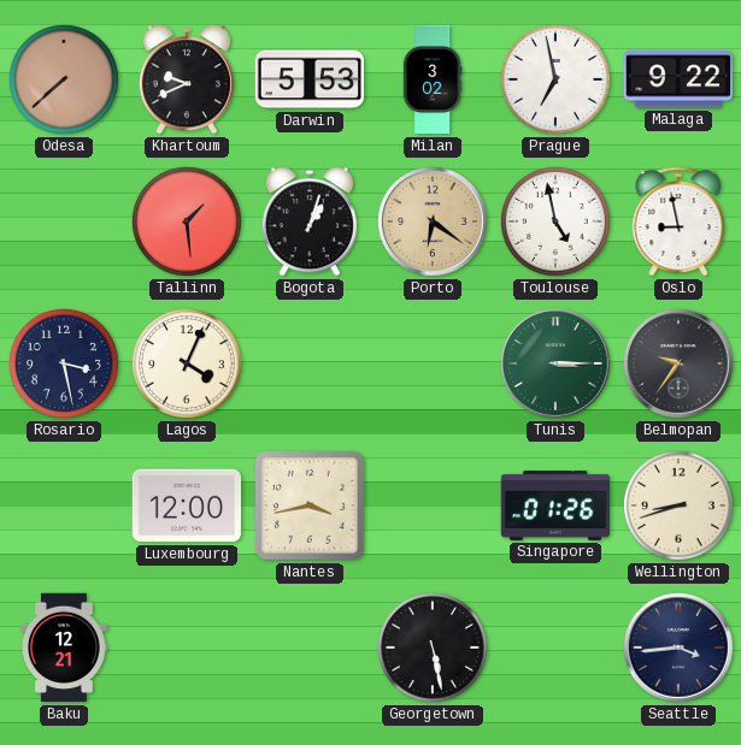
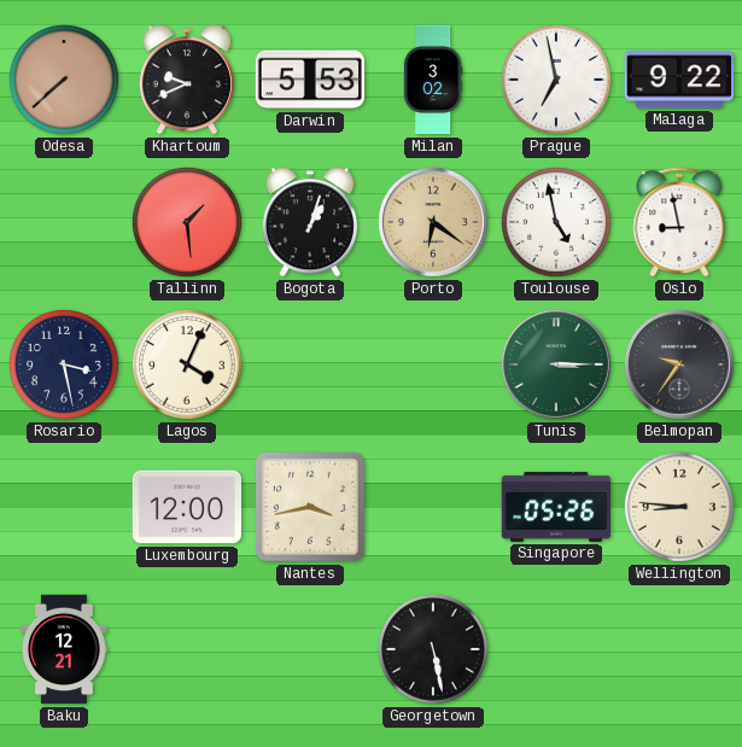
Singapore: 01:26 -> 05:26
Wellington: 8:42 -> 8:46
Seattle: 3:44 -> none
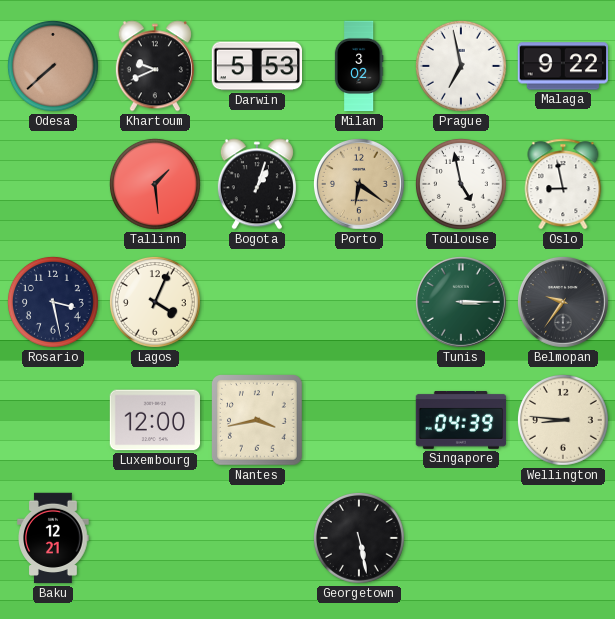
Singapore: 05:26 -> 04:39
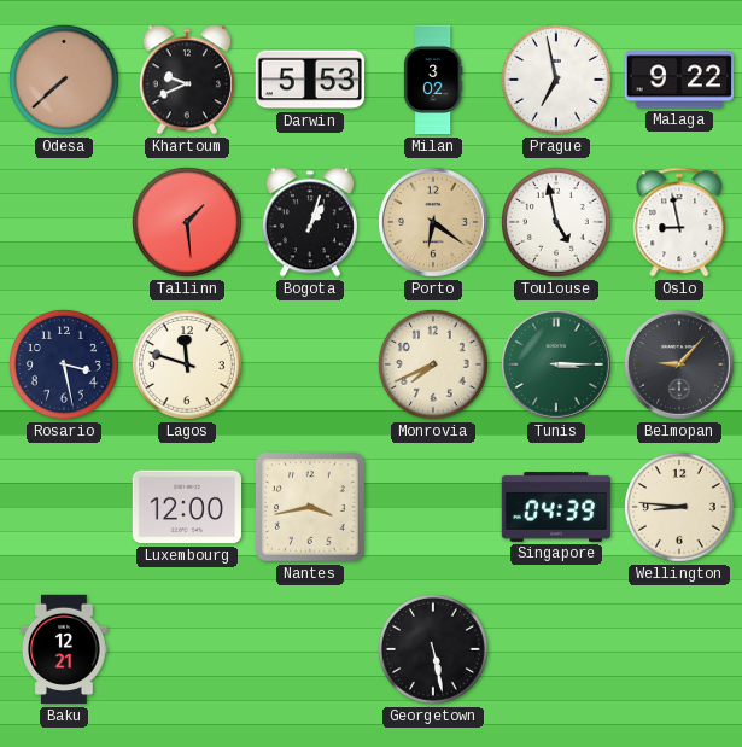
Lagos: 4:04 -> 11:48
Monrovia: none -> 7:41
Belmopan: 9:36 -> 9:07
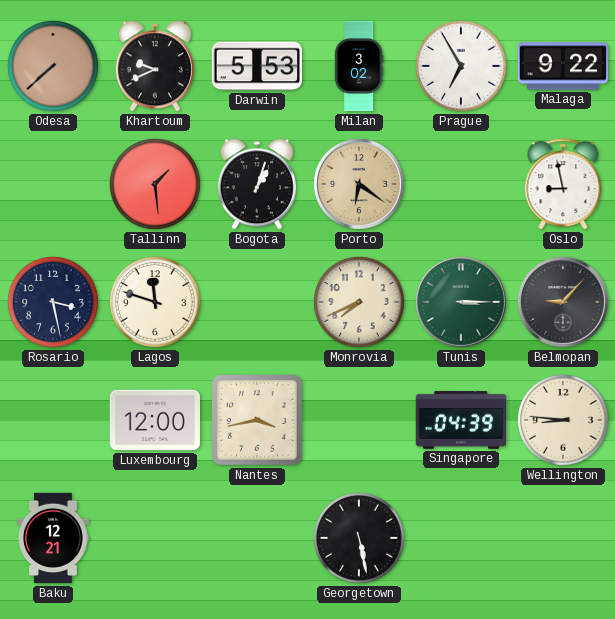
Prague: 6:58 -> 6:55
Toulouse: 4:58 -> none
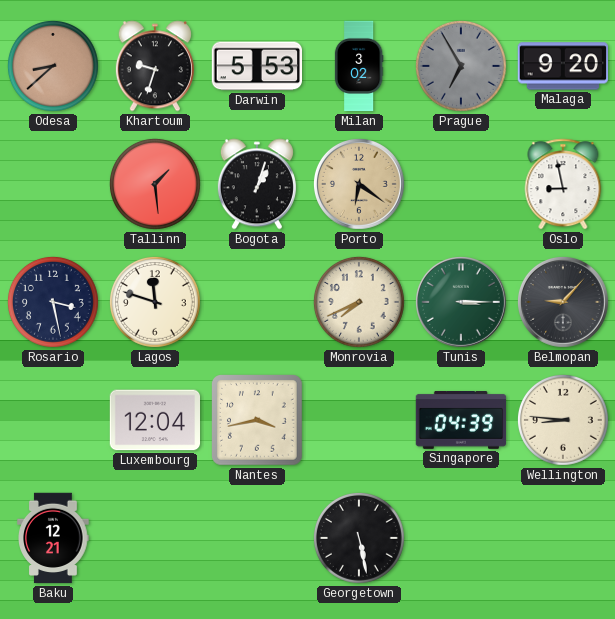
Odesa: 7:38 -> 8:38
Khartoum: 9:41 -> 9:33
Prague dial: white -> grey
Malaga: 9:22 -> 9:20
Luxembourg: 12:00 -> 12:04
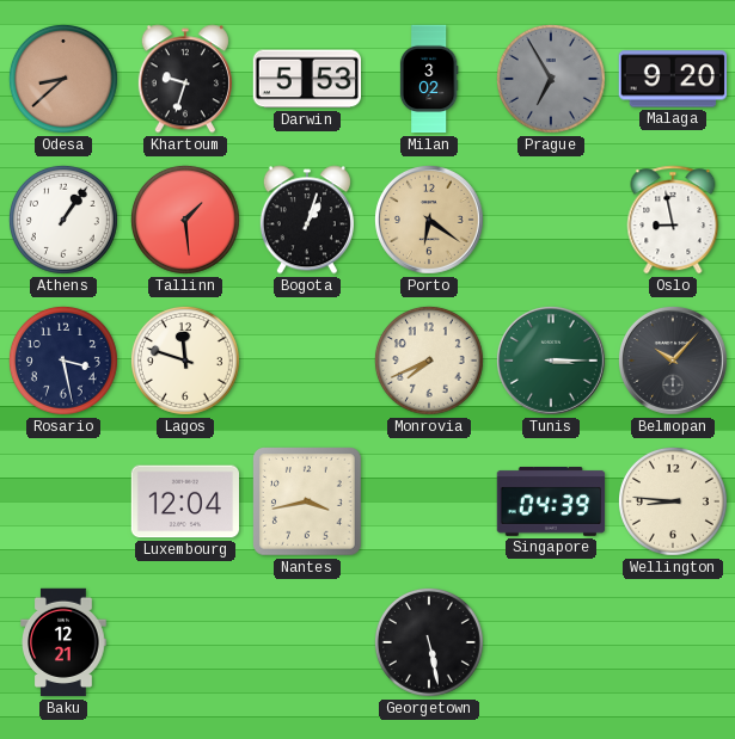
Athens: none -> 1:06
Belmopan: 9:07 -> 10:07
